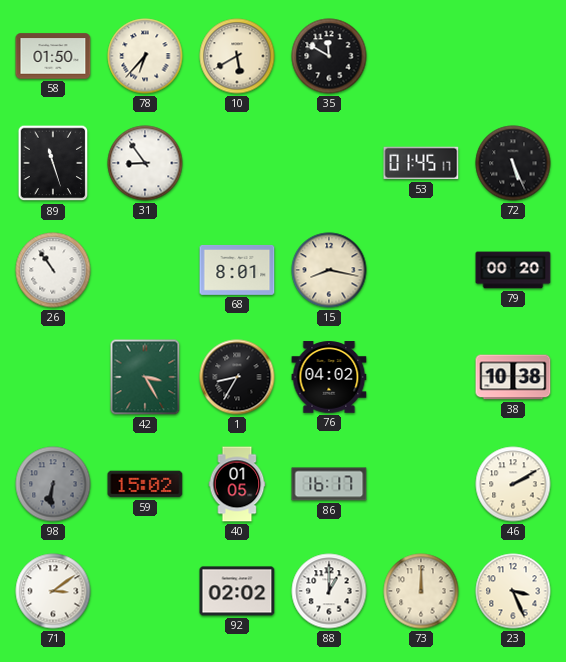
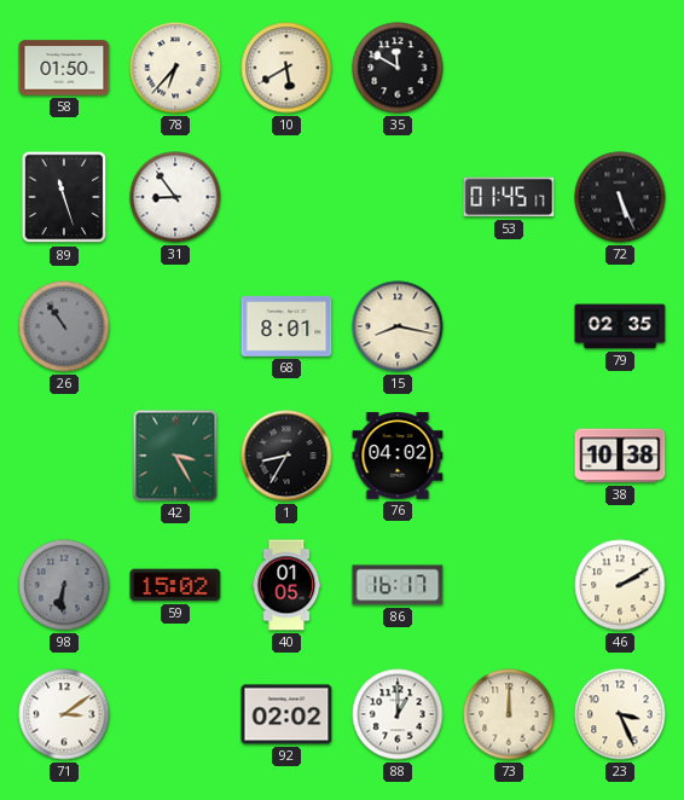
26 dial: white -> grey
79: 00:20 -> 02:35
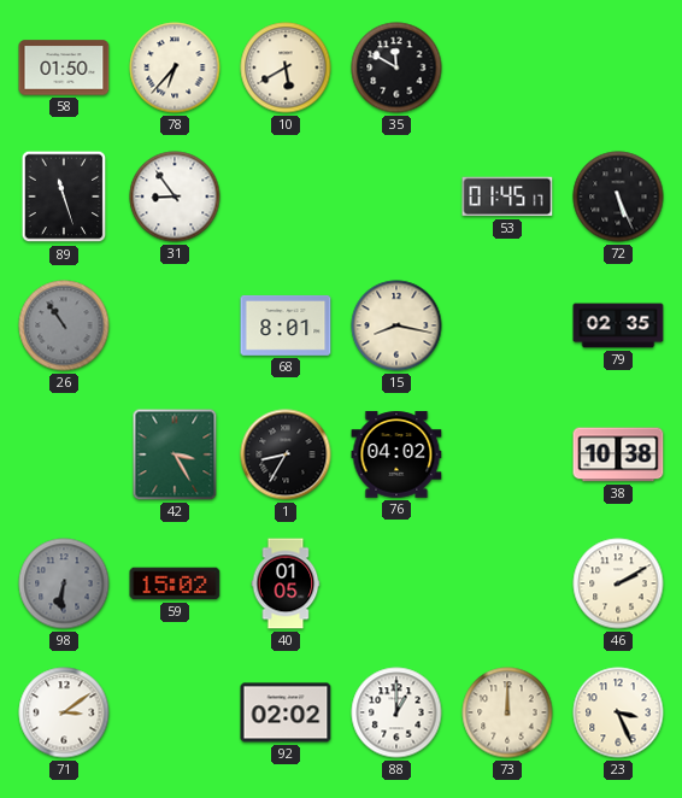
86: 16:17 -> none
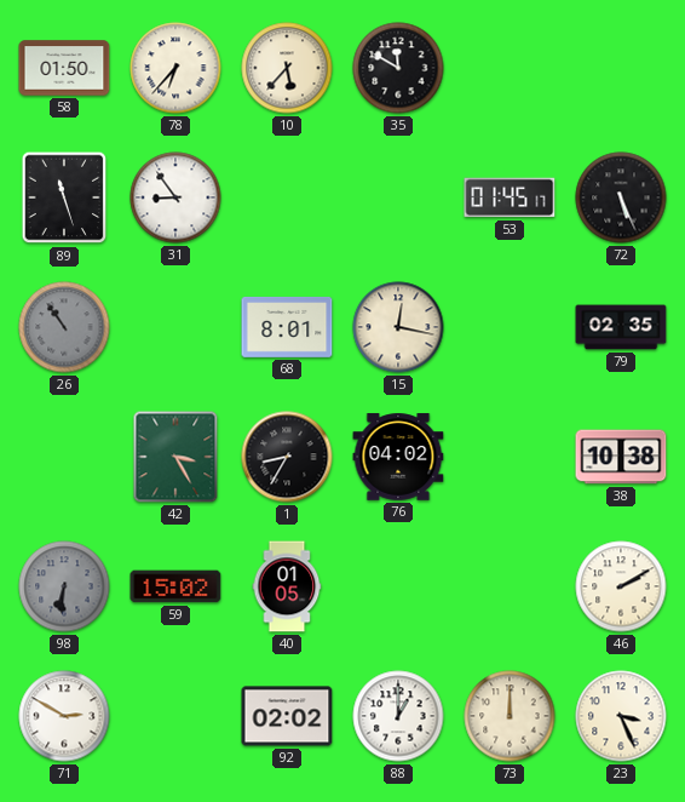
10: 5:40 -> 5:37
15: 8:17 -> 12:17
71: 3:09 -> 2:50
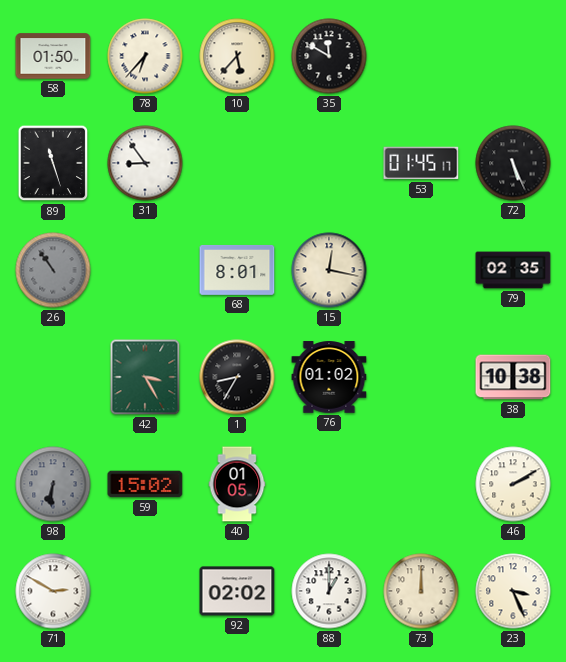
76: 04:02 -> 01:02
